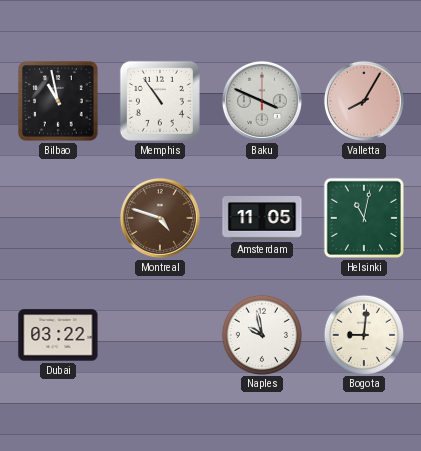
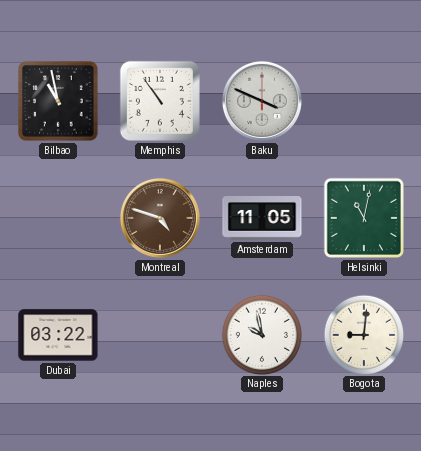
Valletta: 8:05 -> none
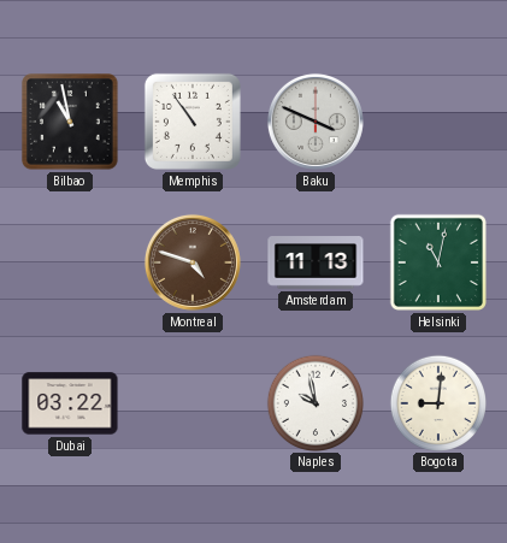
Amsterdam: 11:05 -> 11:13
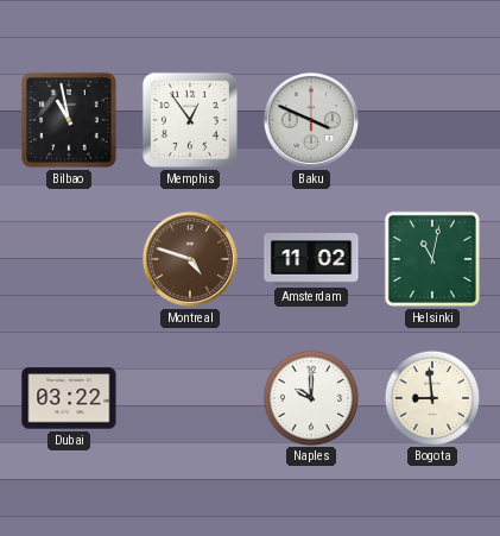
Memphis: 10:54 -> 12:54
Amsterdam: 11:13 -> 11:02
Naples: 9:58 -> 10:00
Bogota: 9:01 -> 8:59
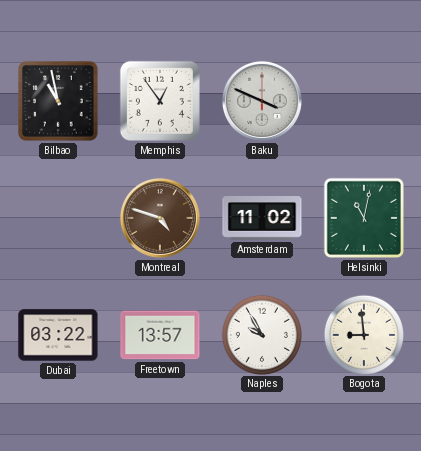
Freetown: none -> 13:57
Naples: 10:00 -> 9:55
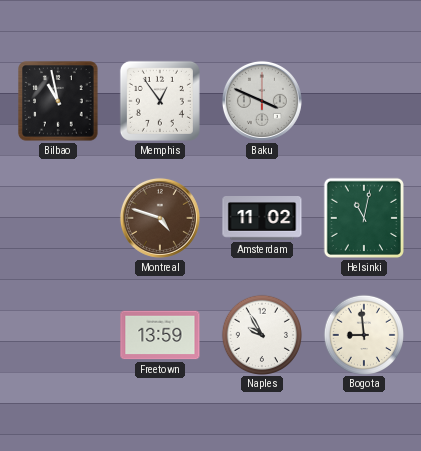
Dubai: 03:22 -> none
Freetown: 13:57 -> 13:59
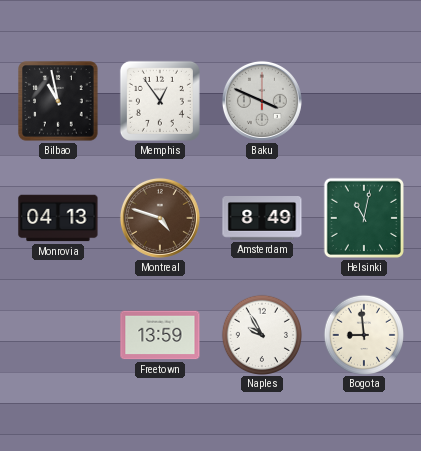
Monrovia: none -> 04:13
Amsterdam: 11:02 -> 8:49
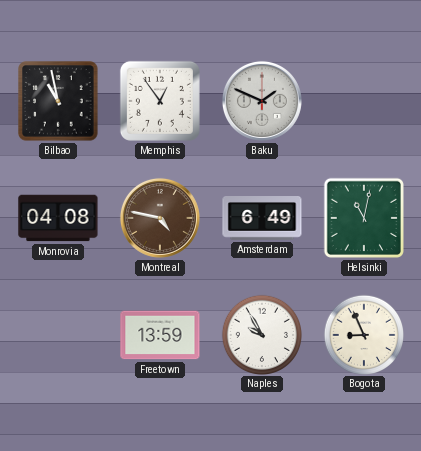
Baku: 3:49 -> 1:49
Monrovia: 04:13 -> 04:08
Montreal: 4:48 -> 4:47
Amsterdam: 8:49 -> 6:49
Bogota: 8:59 -> 8:56
